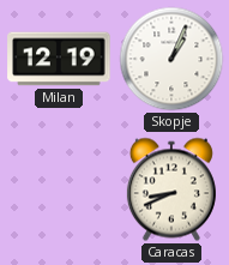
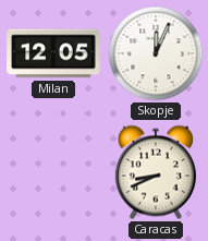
Milan: 12:19 -> 12:05
Skopje: 1:04 -> 12:04
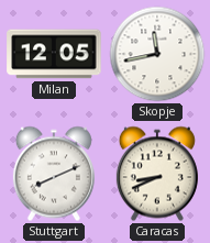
Skopje: 12:04 -> 11:43
Stuttgart: none -> 8:11
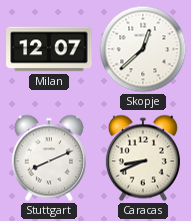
Milan: 12:05 -> 12:07
Skopje: 11:43 -> 12:38
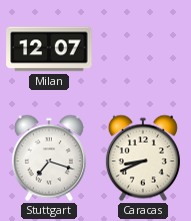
Skopje: 12:38 -> none
Stuttgart: 8:11 -> 7:18
